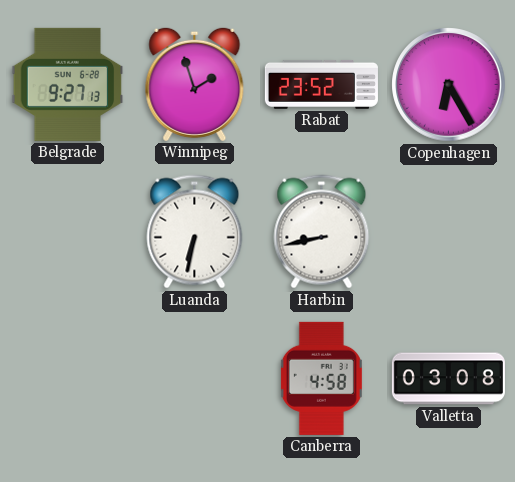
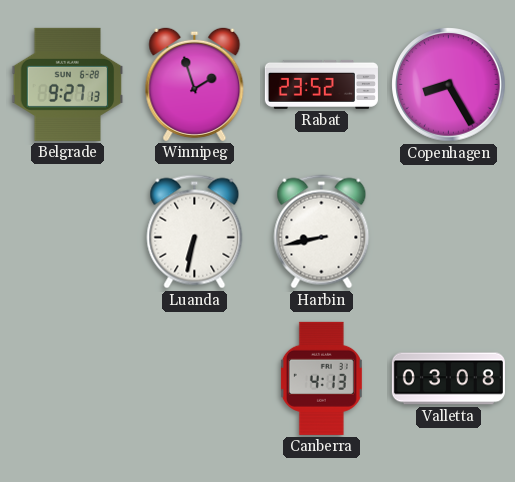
Copenhagen: 6:25 -> 8:25
Canberra: 4:58 -> 4:13
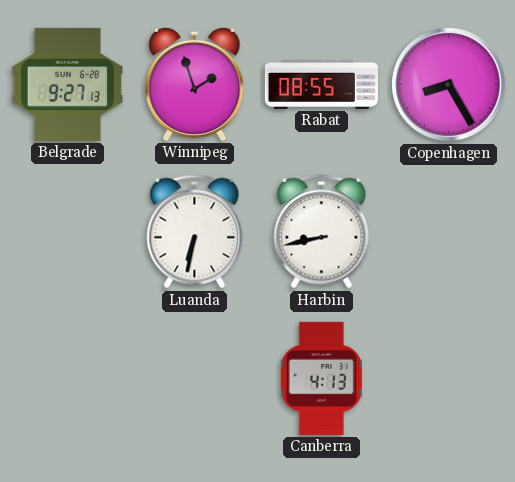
Rabat: 23:52 -> 08:55
Valletta: 03:08 -> none
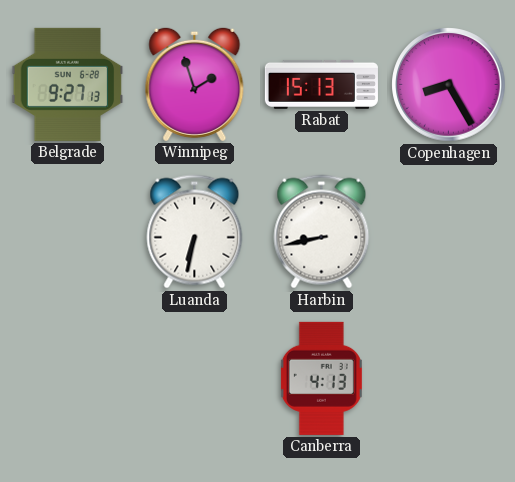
Rabat: 08:55 -> 15:13
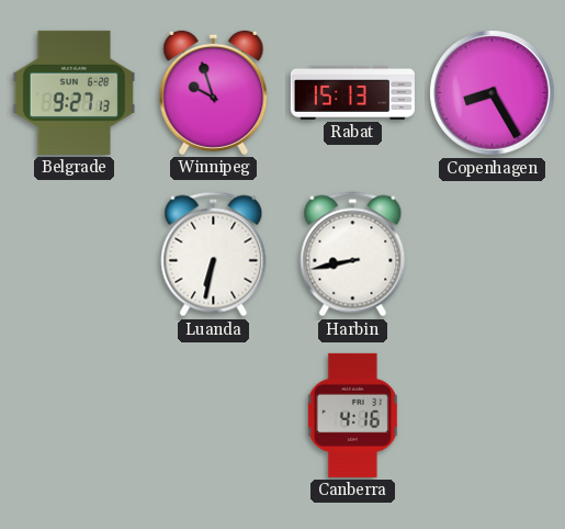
Winnipeg: 1:57 -> 9:57
Canberra: 4:13 -> 4:16
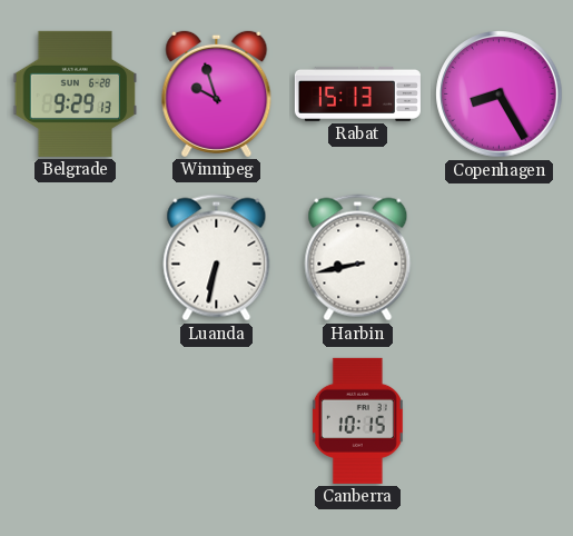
Belgrade: 9:27 -> 9:29
Canberra: 4:16 -> 10:15
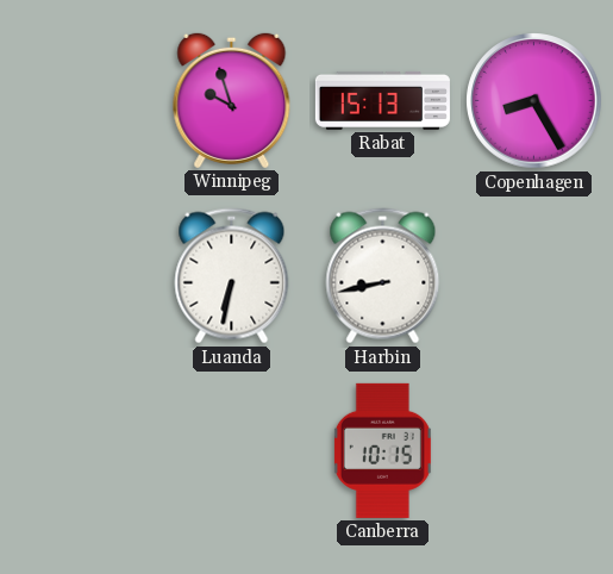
Belgrade: 9:29 -> none
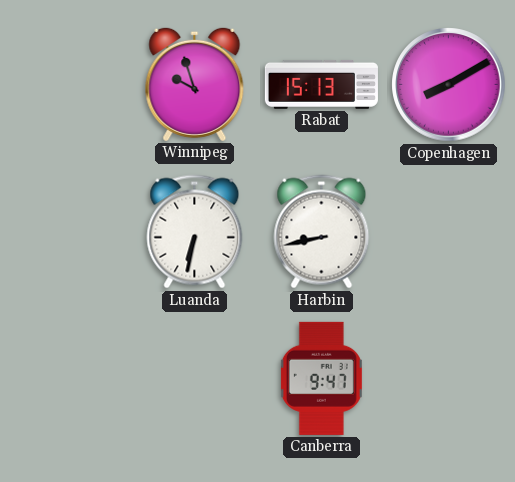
Copenhagen: 8:25 -> 8:10
Canberra: 10:15 -> 9:47
